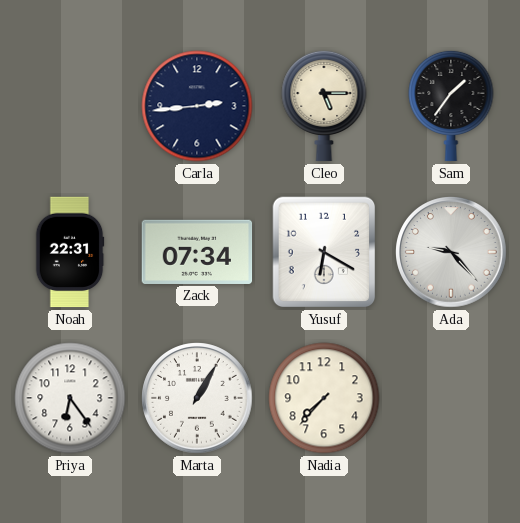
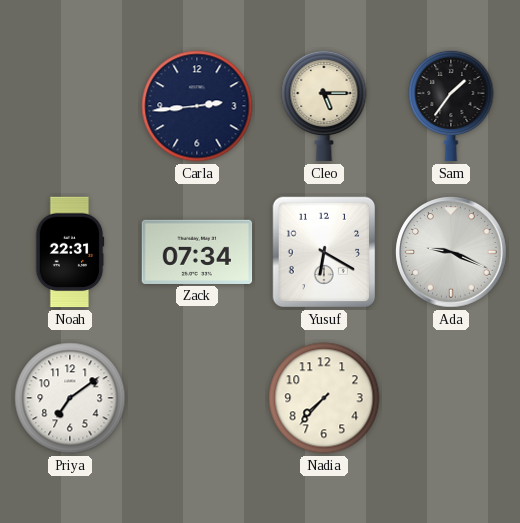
Ada: 9:23 -> 9:19
Priya: 6:24 -> 7:09
Marta: 1:05 -> none
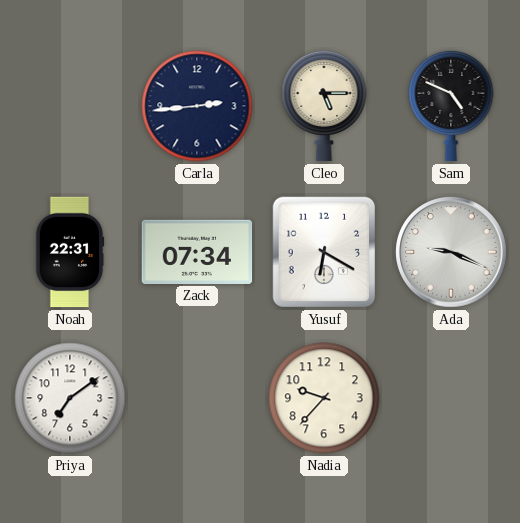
Sam: 1:36 -> 4:49
Nadia: 7:37 -> 9:37
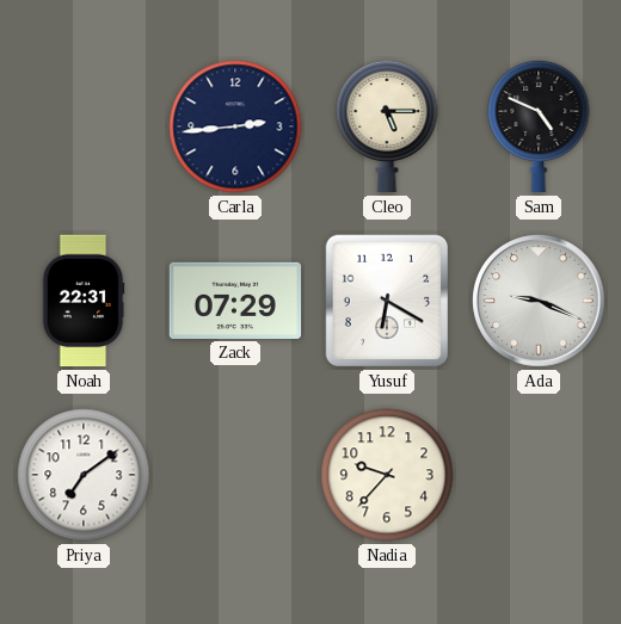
Zack: 07:34 -> 07:29
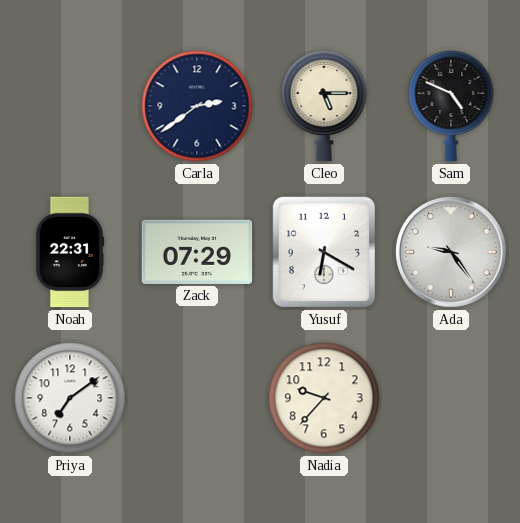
Carla: 2:44 -> 2:39
Ada: 9:19 -> 9:24
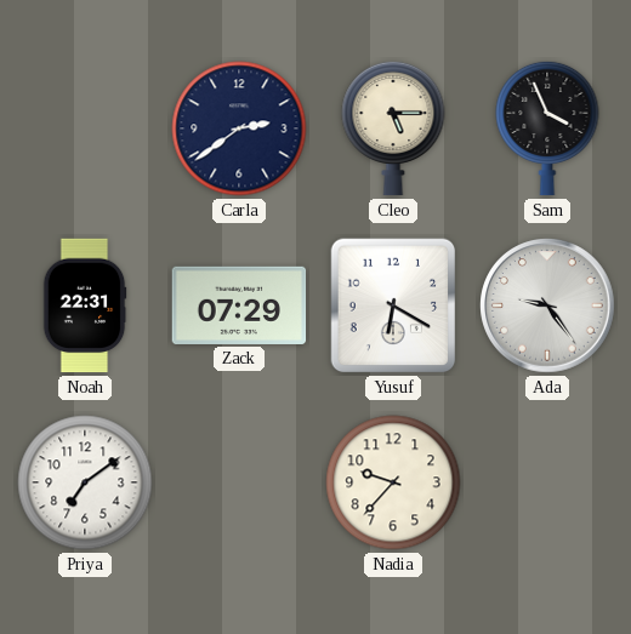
Sam: 4:49 -> 3:56
